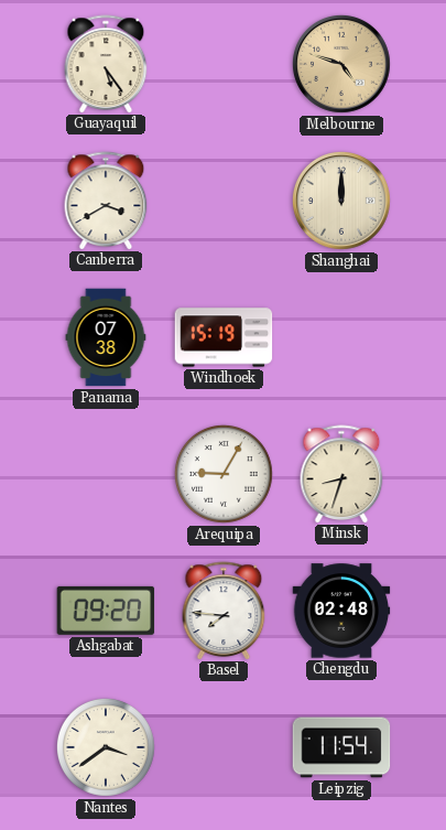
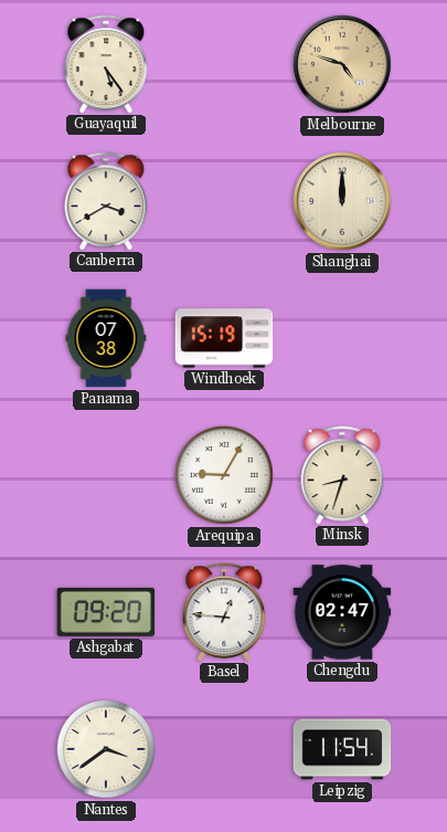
Basel: 7:46 -> 12:46
Chengdu: 02:48 -> 02:47
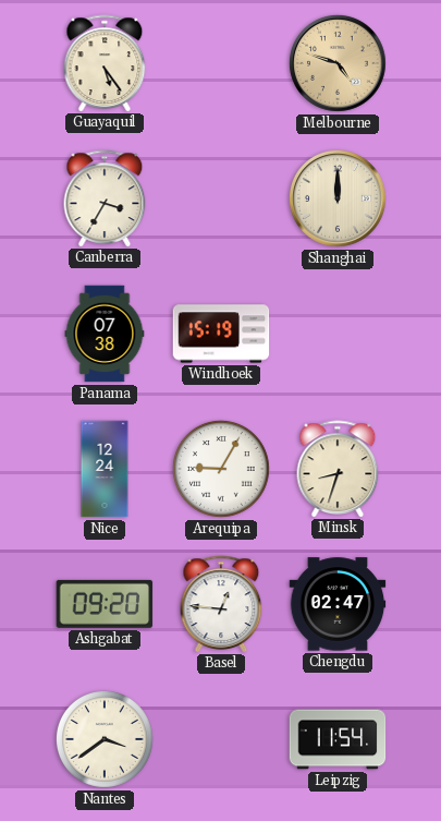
Canberra: 3:40 -> 3:35
Nice: none -> 12:24
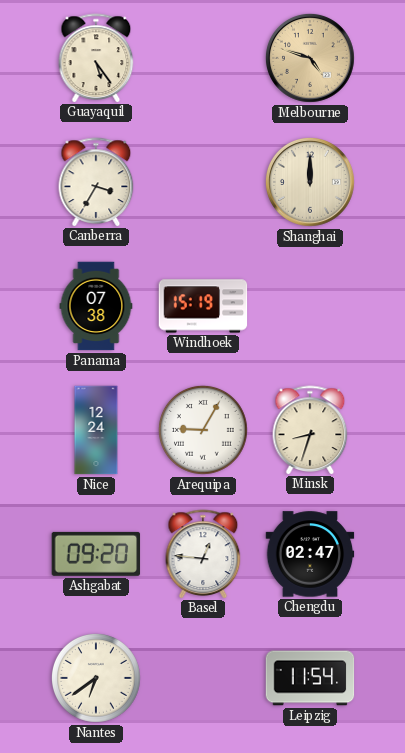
Nantes: 3:39 -> 6:39
